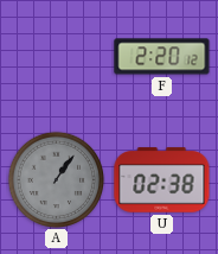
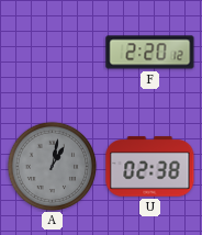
A: 1:06 -> 1:02
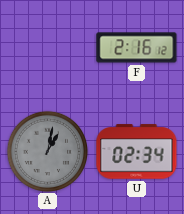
F: 2:20 -> 2:16
U: 02:38 -> 02:34
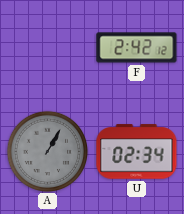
F: 2:16 -> 2:42
A: 1:02 -> 1:05
